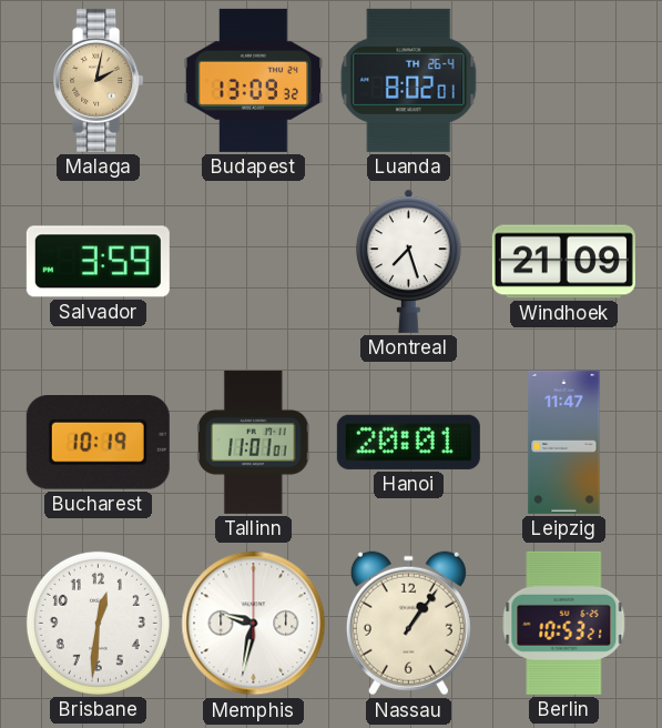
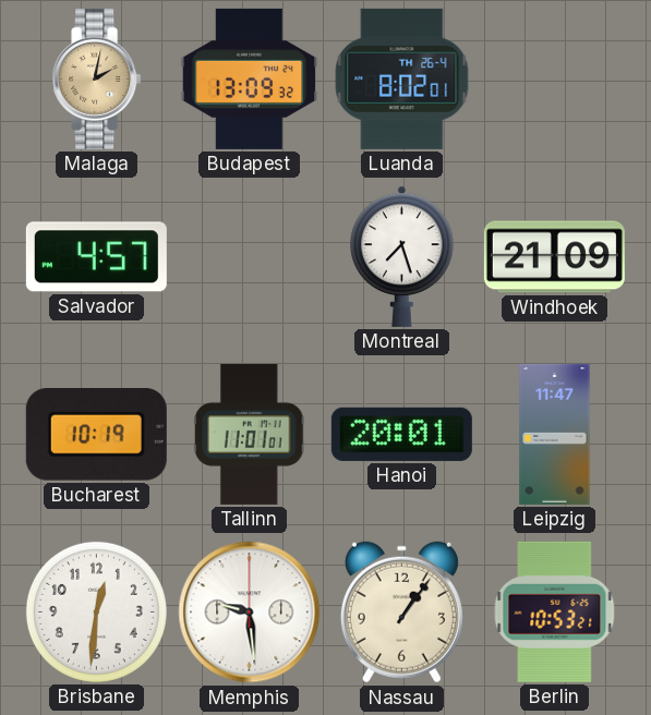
Salvador: 3:59 -> 4:57
Memphis: 9:32 -> 9:29
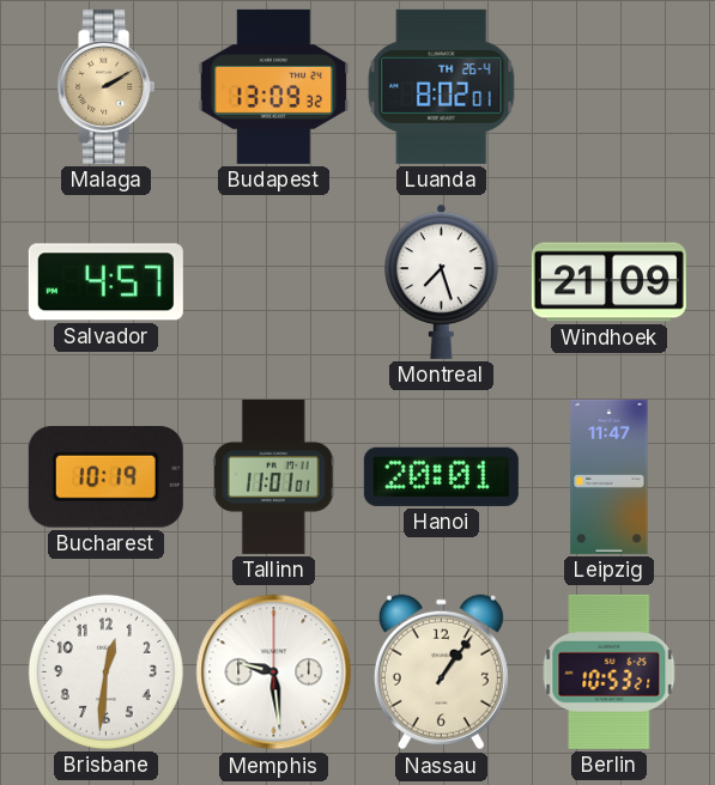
Malaga: 2:02 -> 2:10
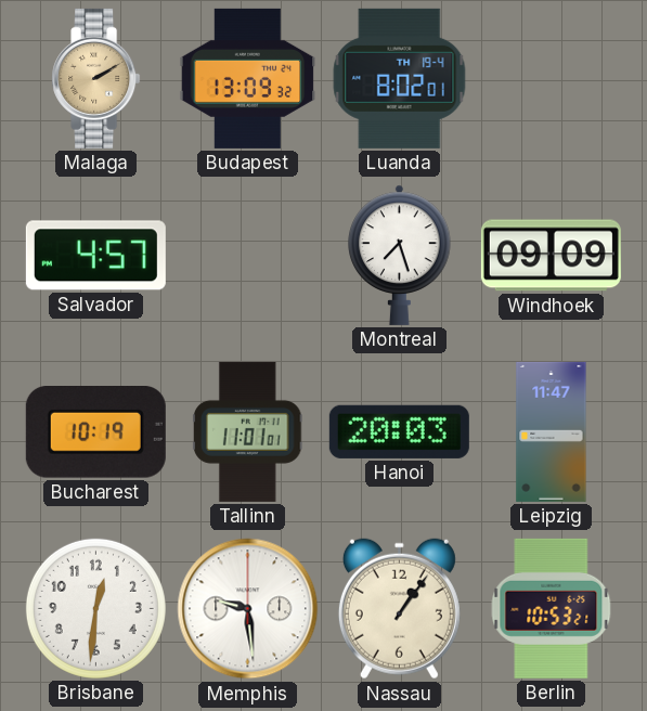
Luanda date: TH 26-4 -> TH 19-4
Windhoek: 21:09 -> 09:09
Hanoi: 20:01 -> 20:03
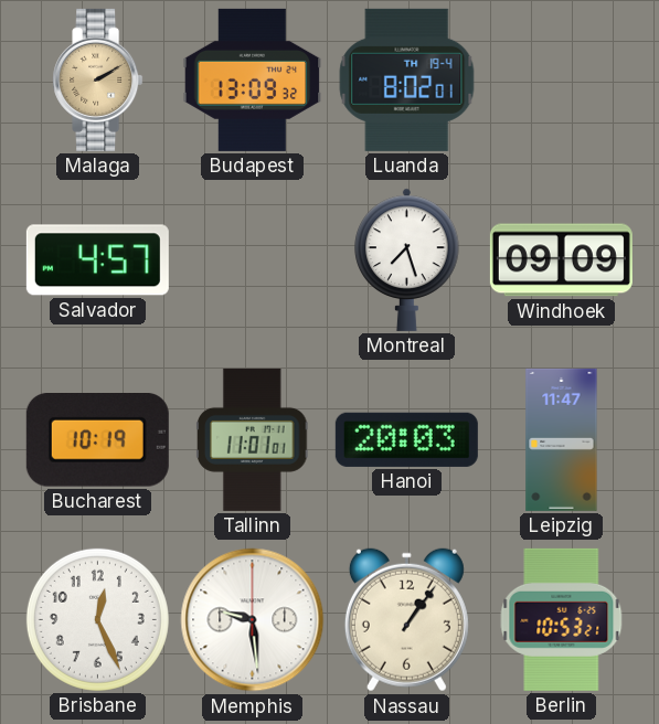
Brisbane: 12:31 -> 12:26
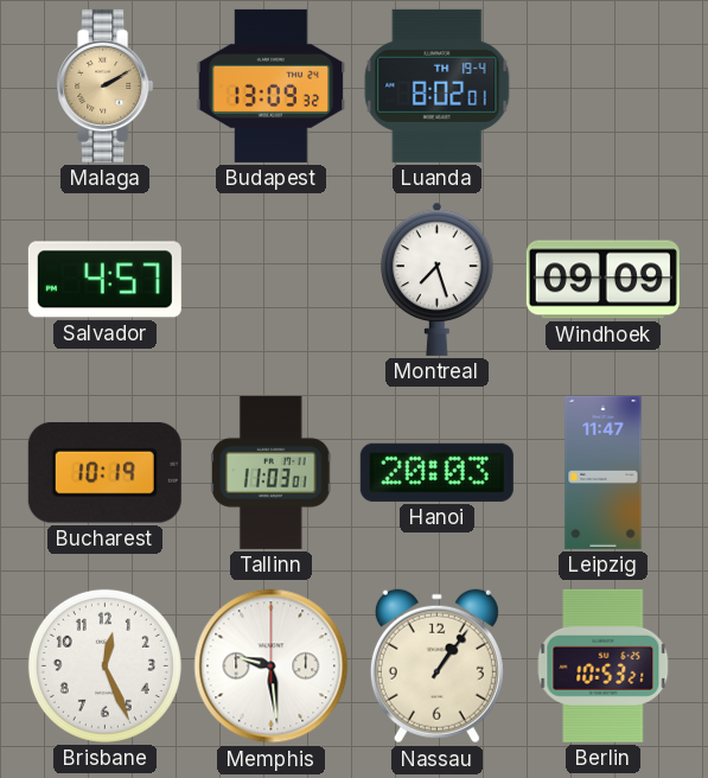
Tallinn: 11:01 -> 11:03
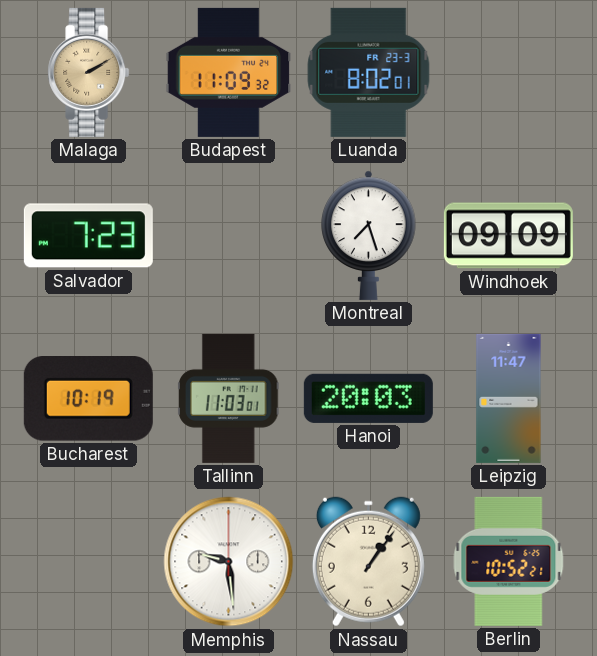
Budapest: 13:09 -> 11:09
Luanda date: TH 19-4 -> FR 23-3
Salvador: 4:57 -> 7:23
Brisbane: 12:26 -> none
Berlin: 10:53 -> 10:52
